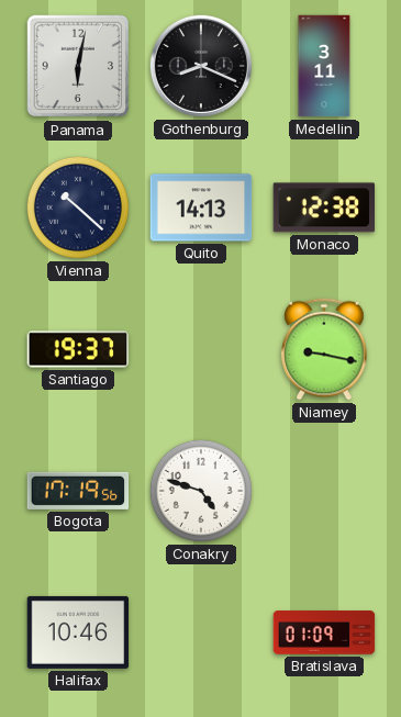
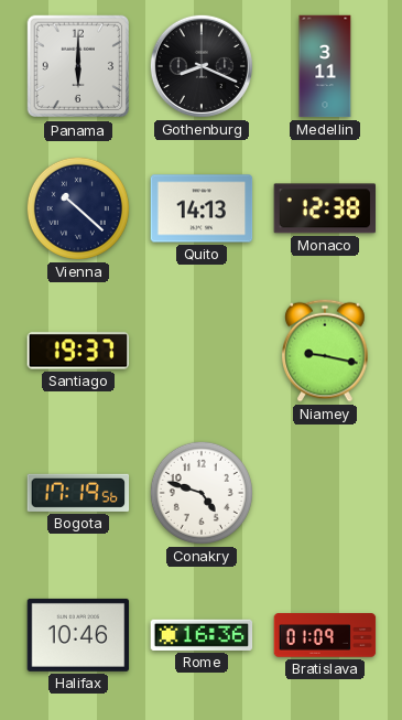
Panama: 6:02 -> 6:00
Rome: none -> 16:36
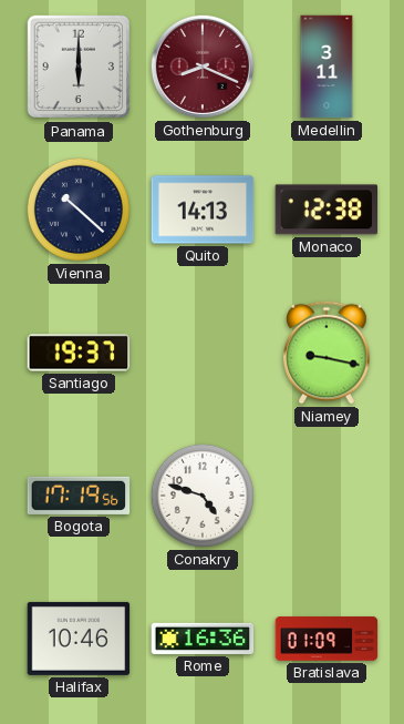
Gothenburg dial: black -> burgundy
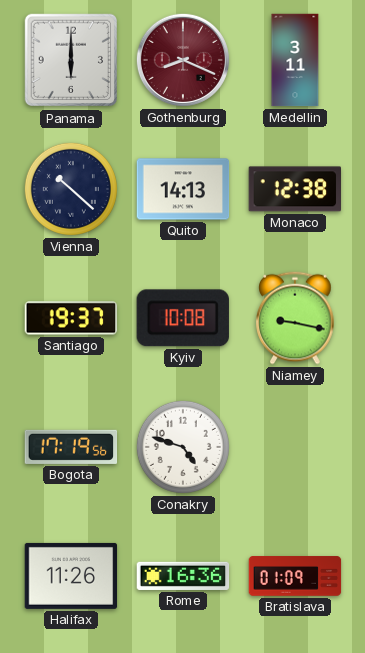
Kyiv: none -> 10:08
Halifax: 10:46 -> 11:26
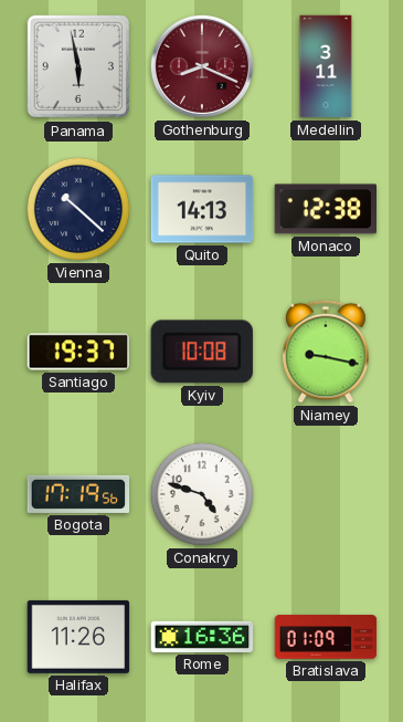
Panama: 6:00 -> 5:58
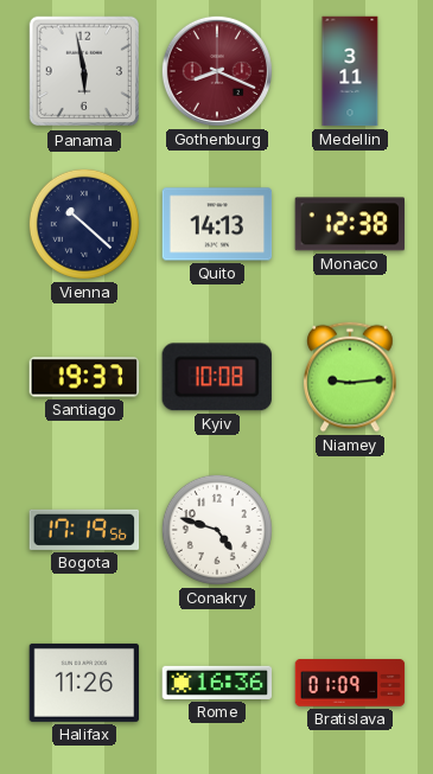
Niamey: 9:17 -> 9:14
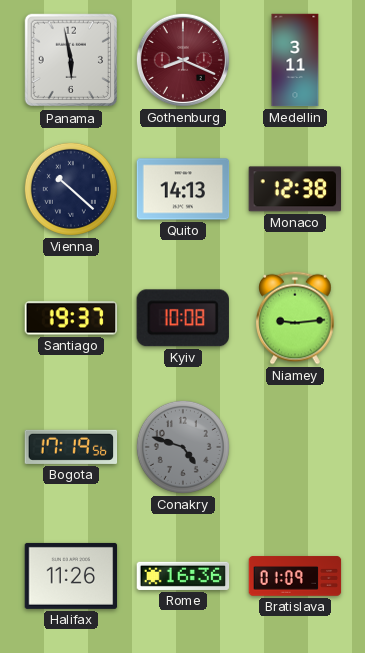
Conakry dial: white -> grey
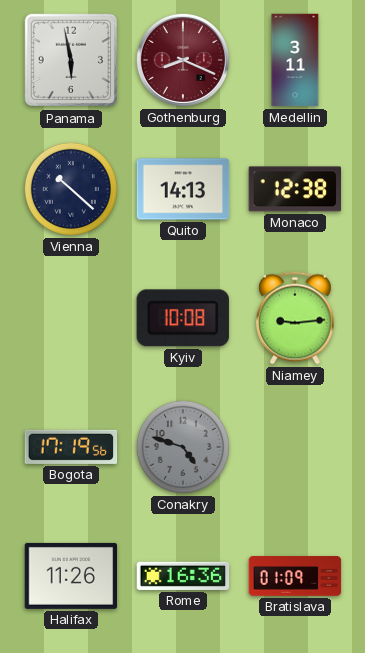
Santiago: 19:37 -> none
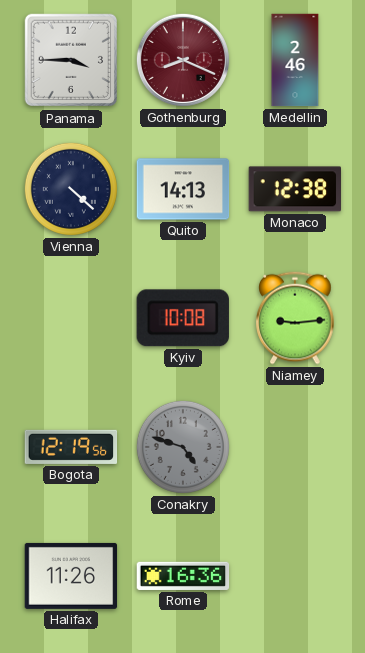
Panama: 5:58 -> 3:45
Medellin: 3:11 -> 2:46
Vienna: 10:22 -> 4:22
Bogota: 17:19 -> 12:19
Bratislava: 01:09 -> none
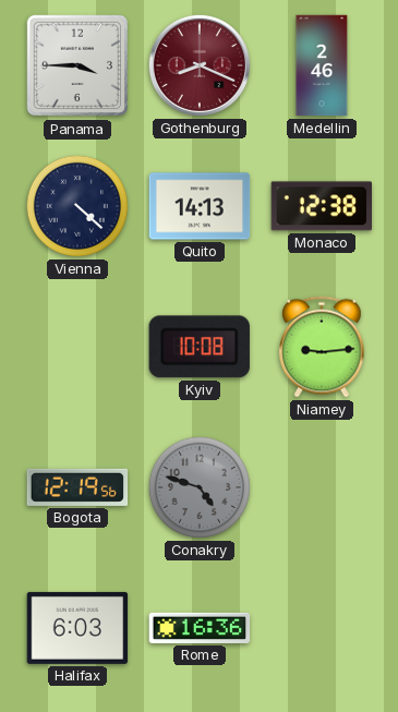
Halifax: 11:26 -> 6:03
